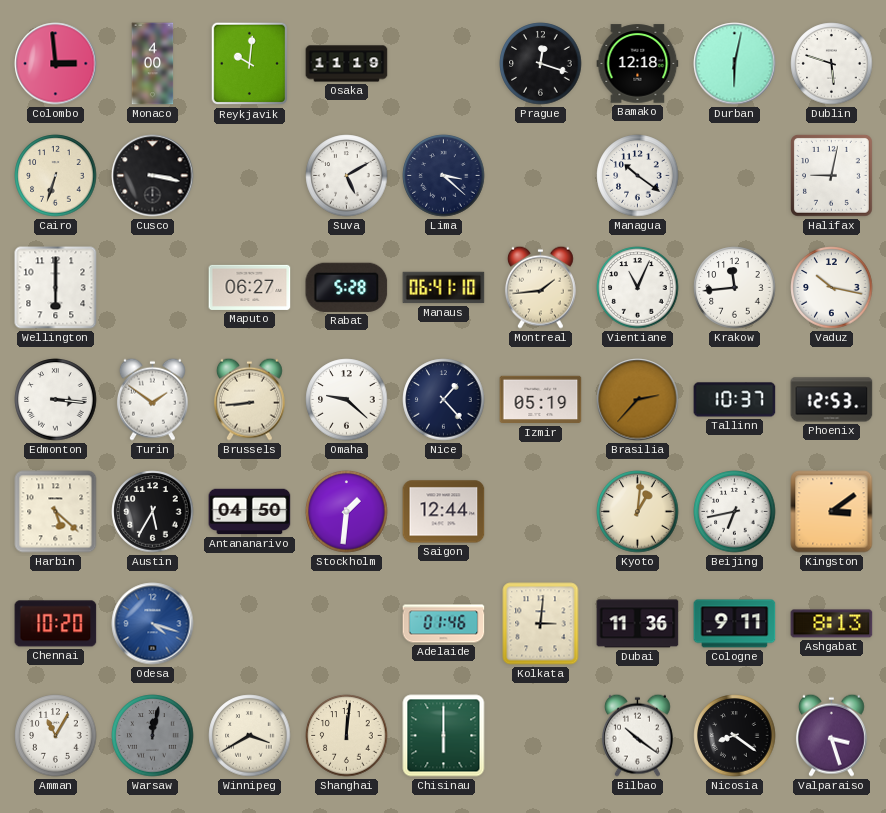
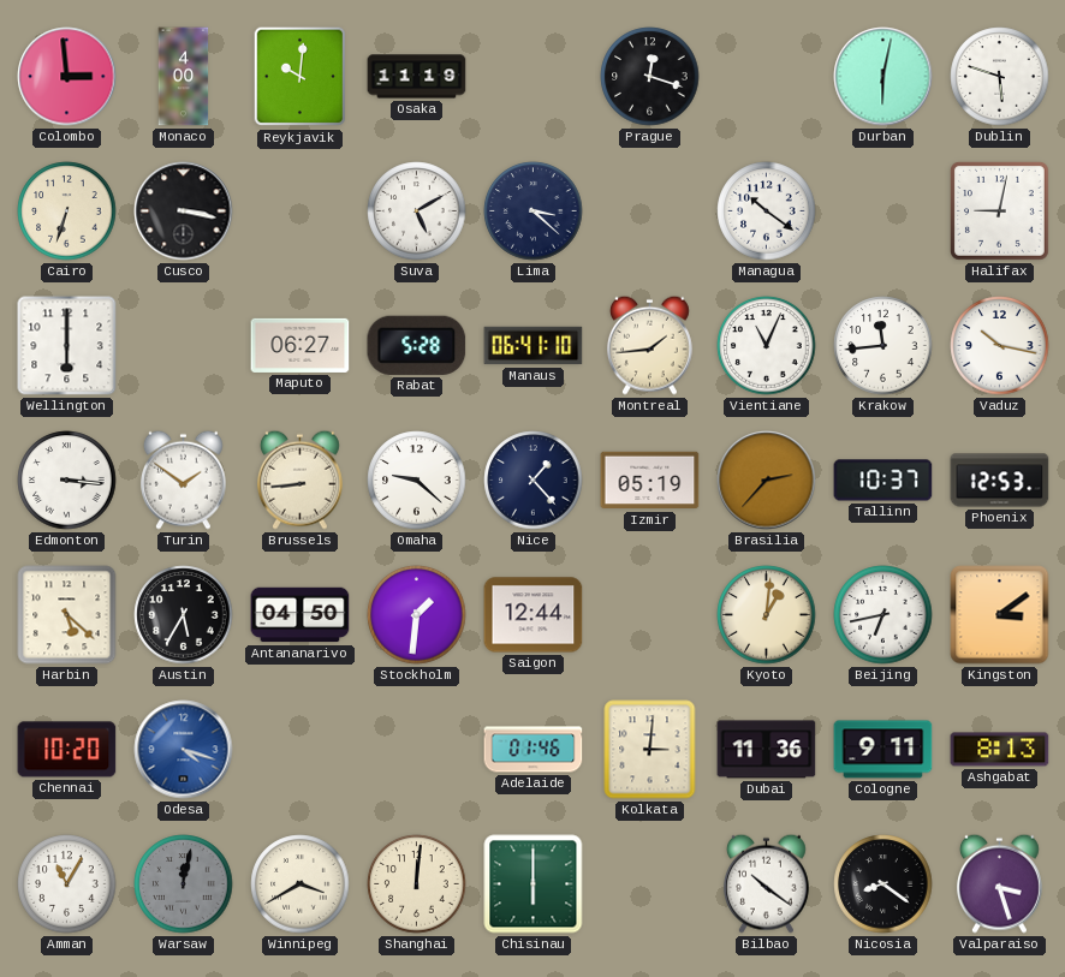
Bamako: 12:18 -> none
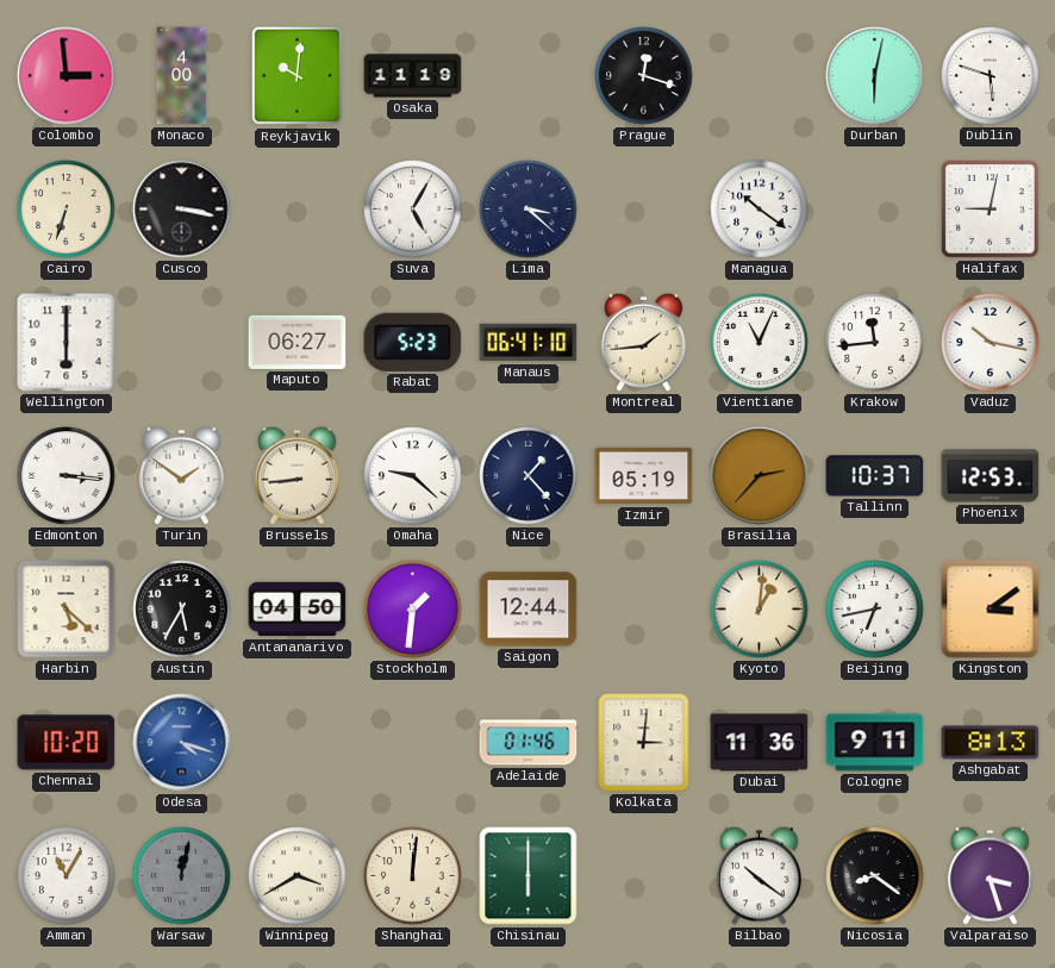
Suva: 5:10 -> 5:05
Rabat: 5:28 -> 5:23
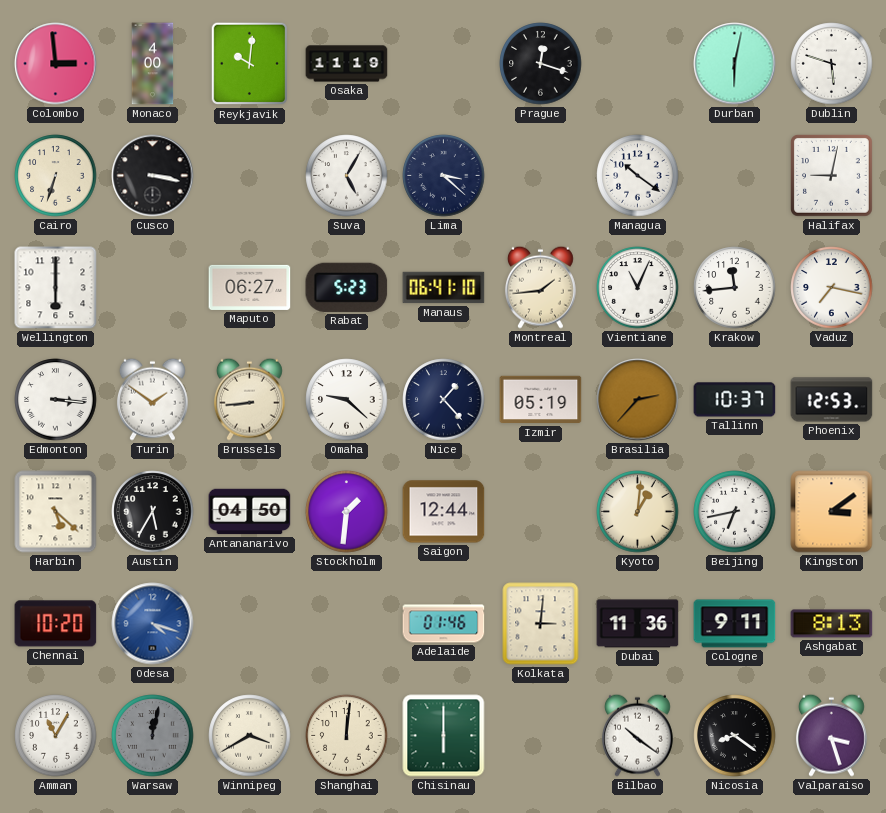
Vaduz: 10:17 -> 7:17
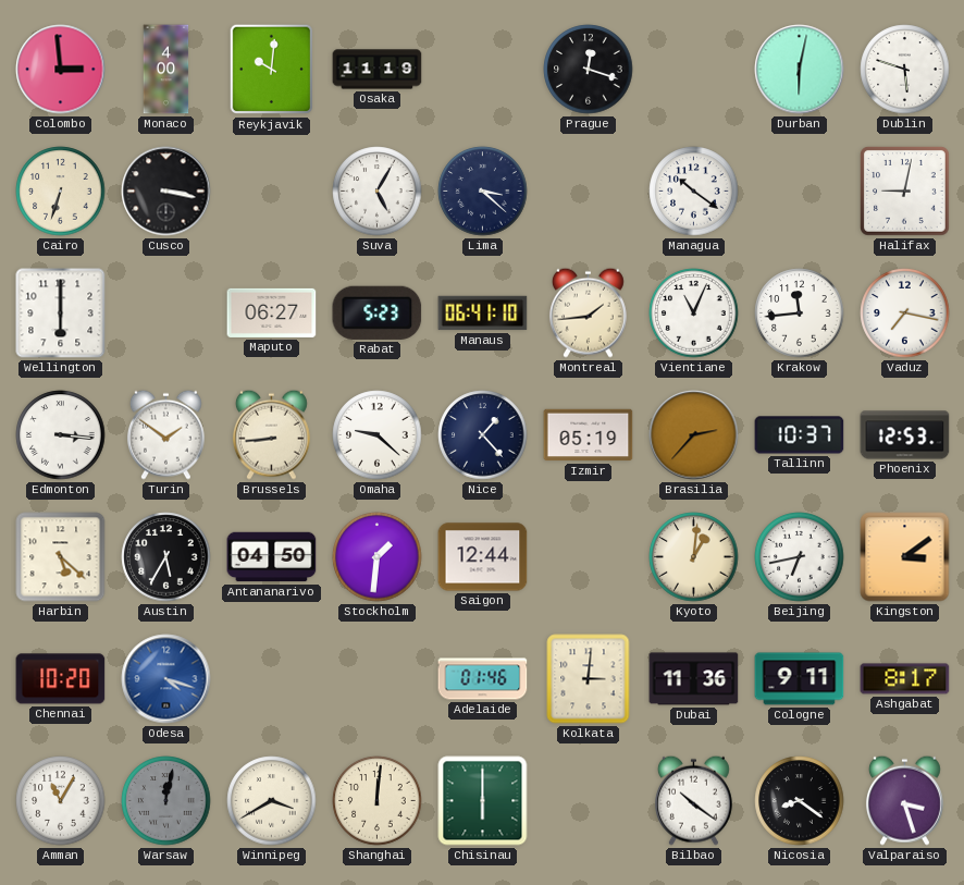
Ashgabat: 8:13 -> 8:17
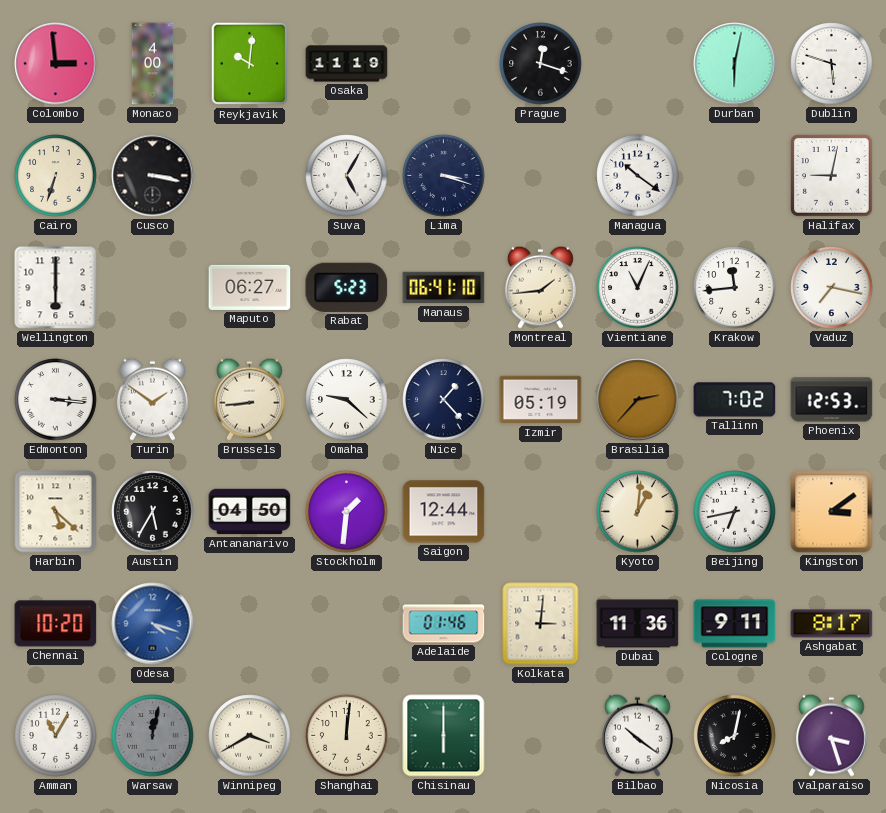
Lima: 3:22 -> 3:18
Tallinn: 10:37 -> 7:02
Nicosia: 8:21 -> 8:02
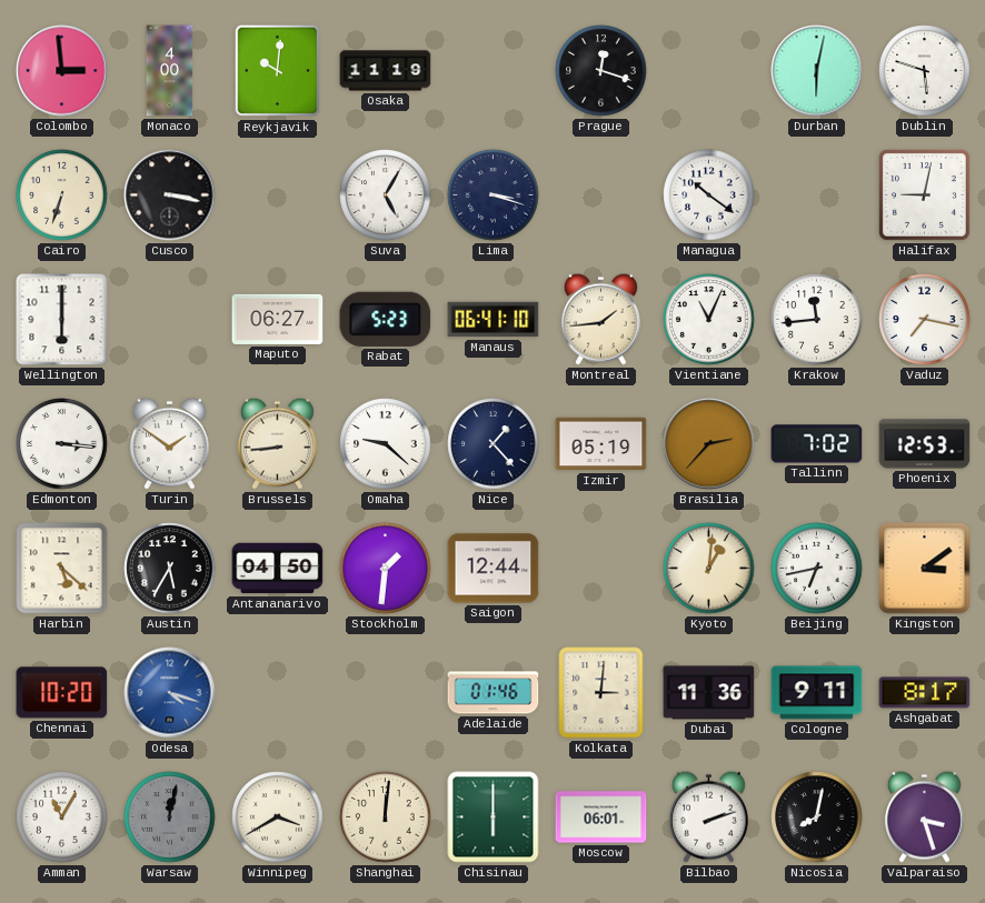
Moscow: none -> 06:01
Bilbao: 10:21 -> 2:12
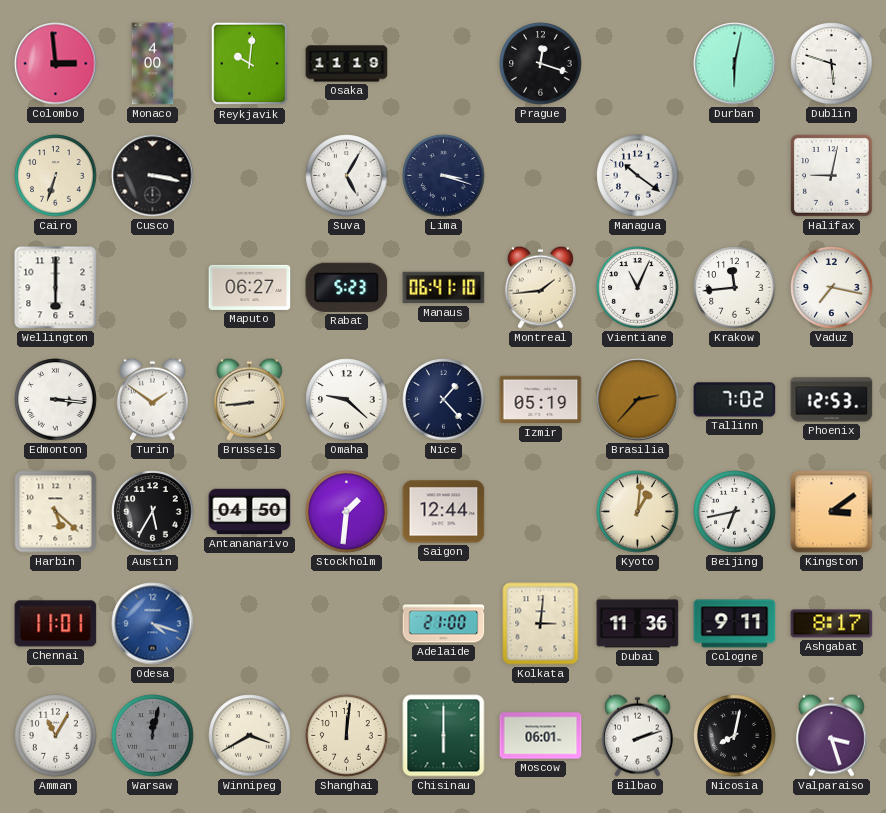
Chennai: 10:20 -> 11:01
Adelaide: 01:46 -> 21:00
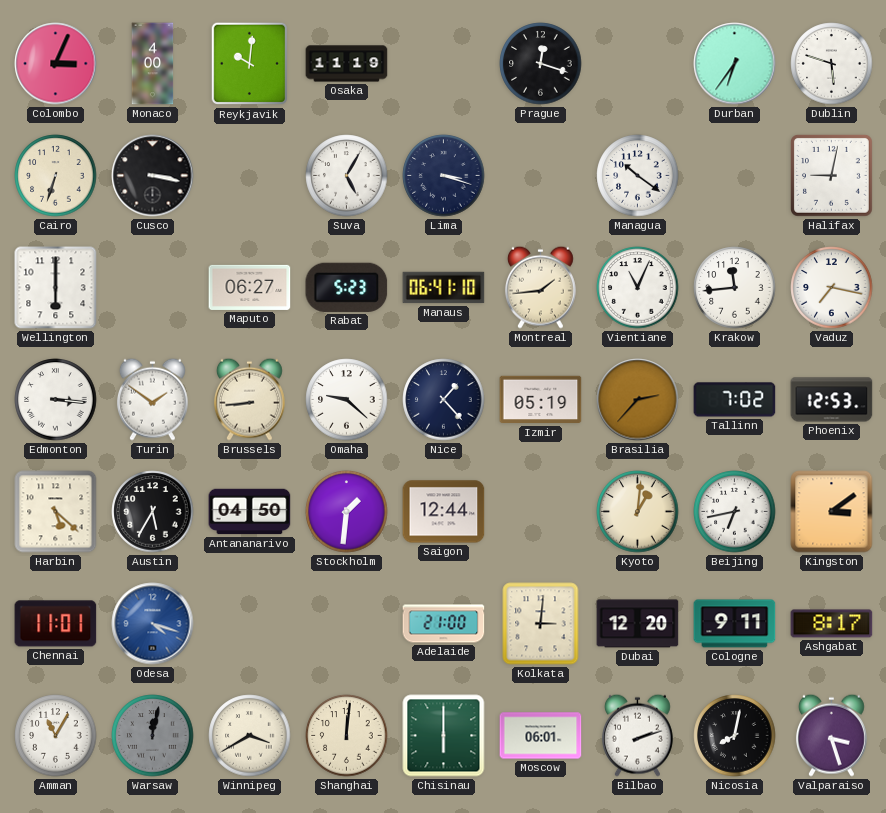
Colombo: 2:59 -> 3:04
Durban: 6:02 -> 6:36
Dubai: 11:36 -> 12:20
